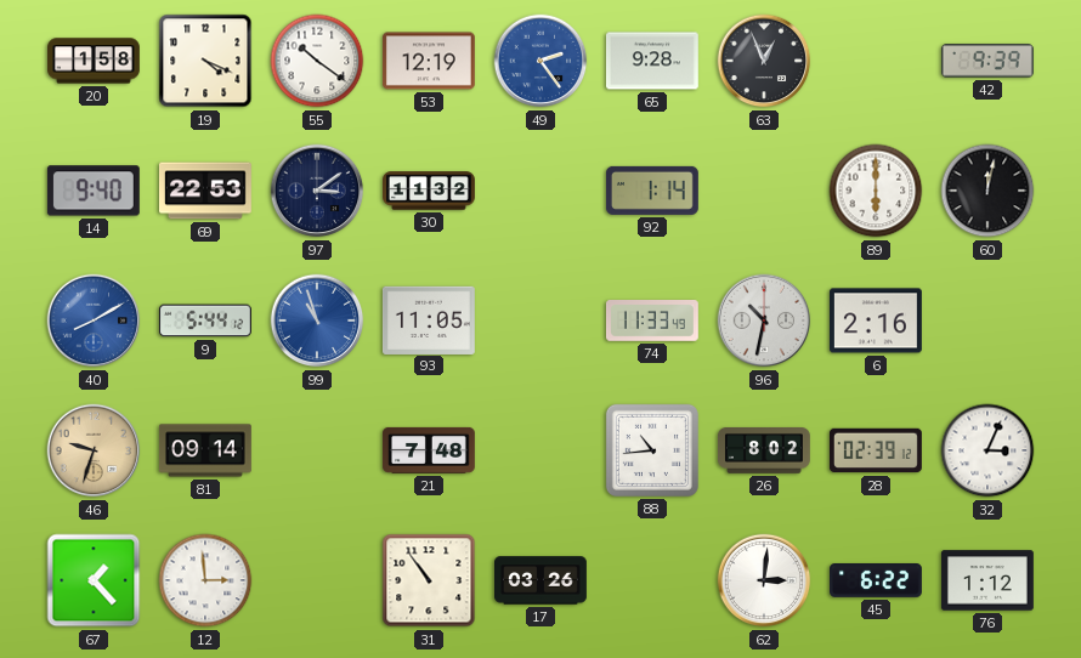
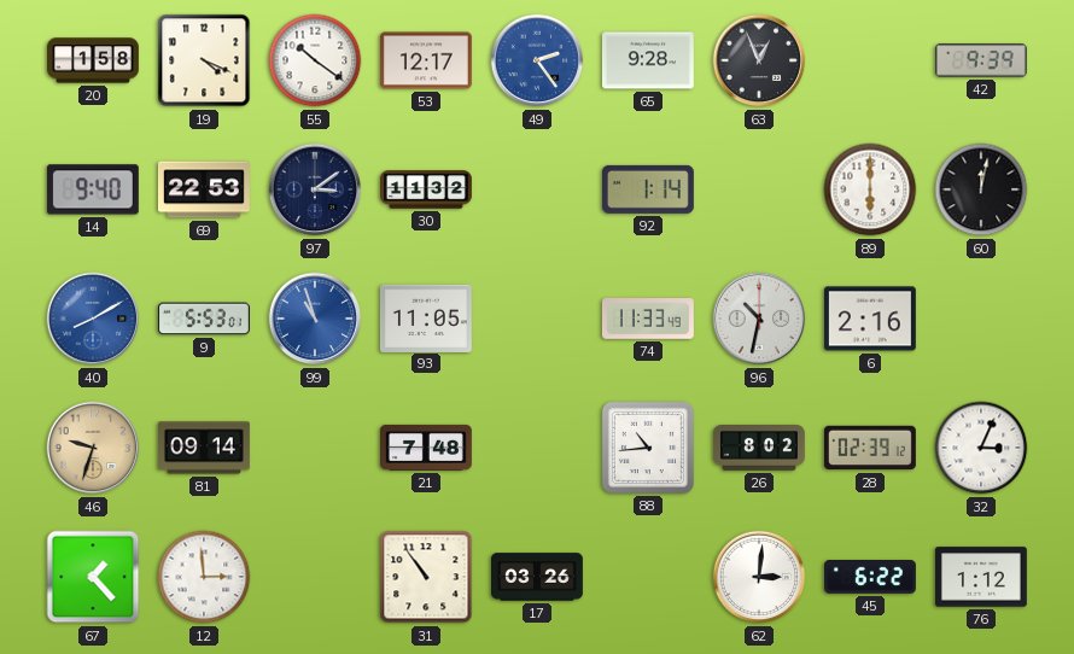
53: 12:19 -> 12:17
9: 5:44 -> 5:53
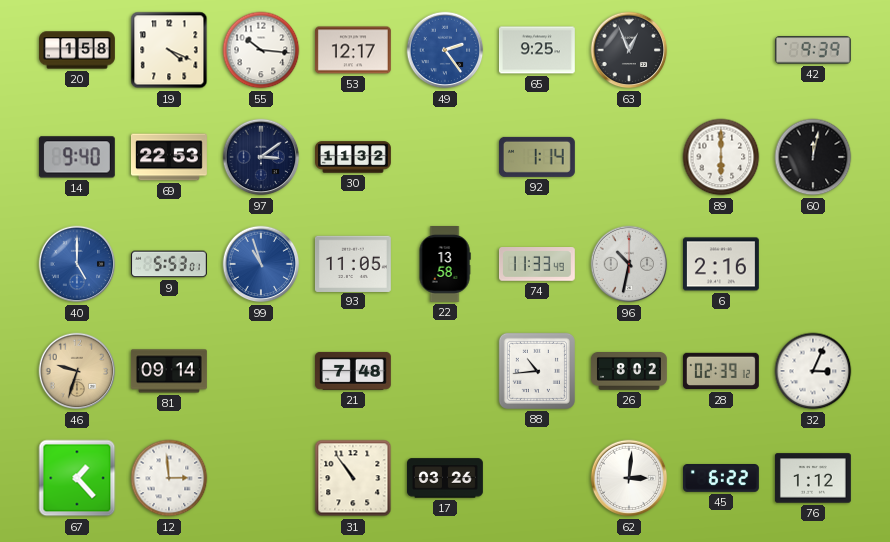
55: 10:21 -> 10:16
65: 9:28 -> 9:25
40: 8:10 -> 5:00
22: none -> 13:58
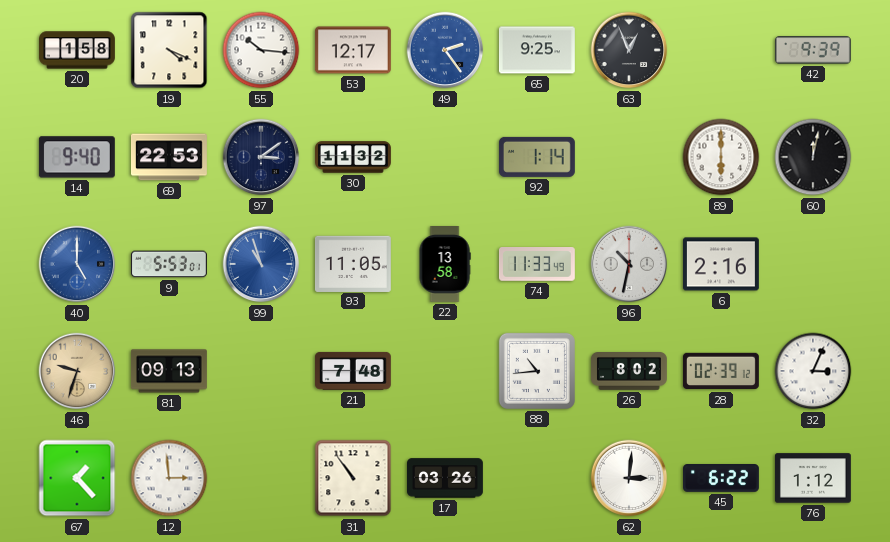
81: 09:14 -> 09:13
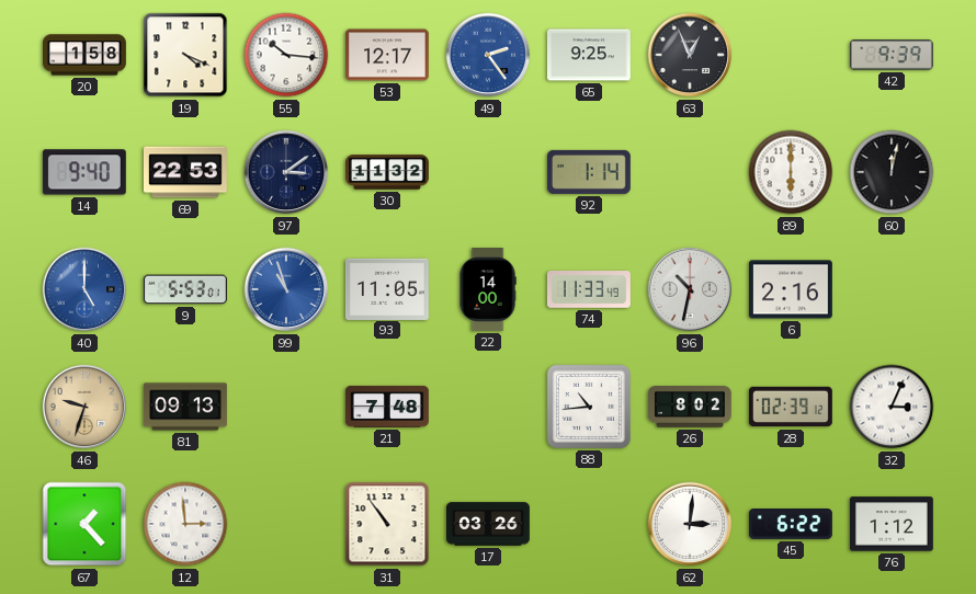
22: 13:58 -> 14:00
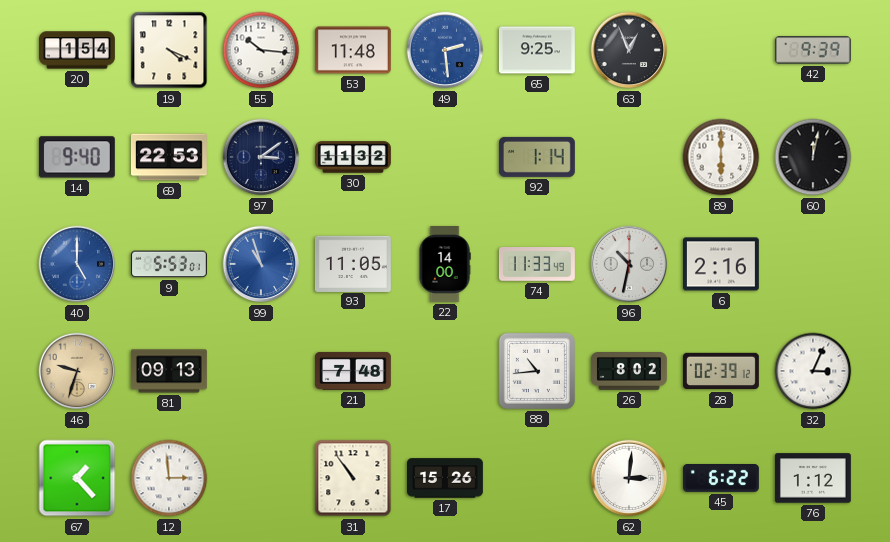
20: 1:58 -> 1:54
53: 12:17 -> 11:48
49: 2:24 -> 2:29
17: 03:26 -> 15:26
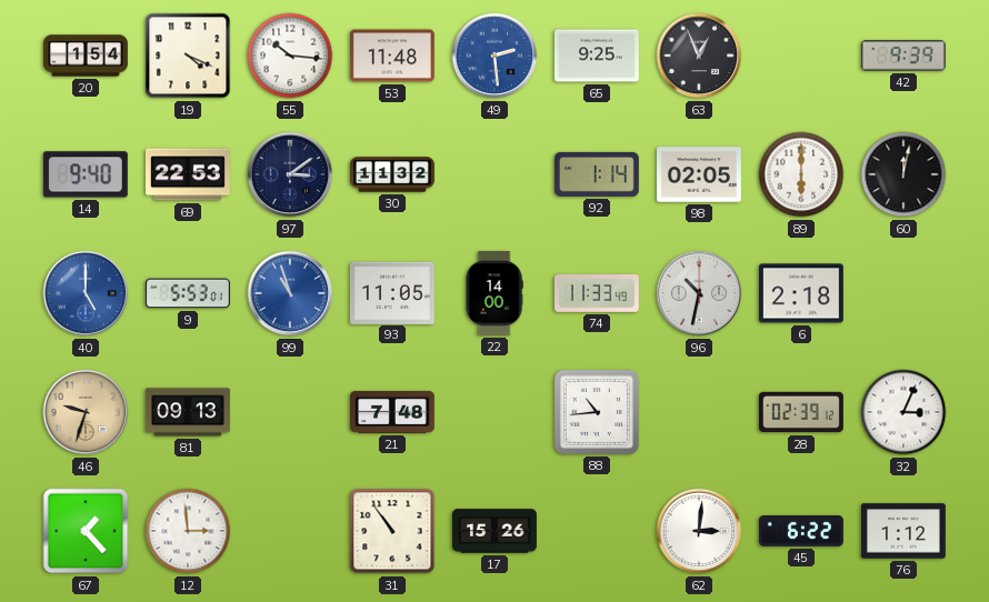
98: none -> 02:05
6: 2:16 -> 2:18
26: 8:02 -> none
